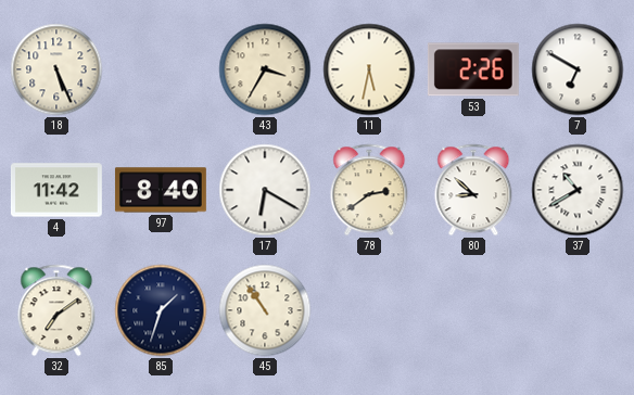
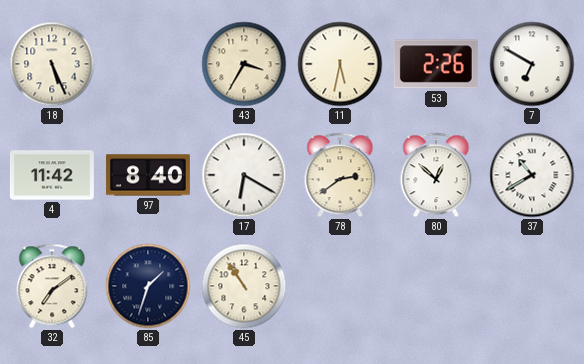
80: 8:52 -> 12:52
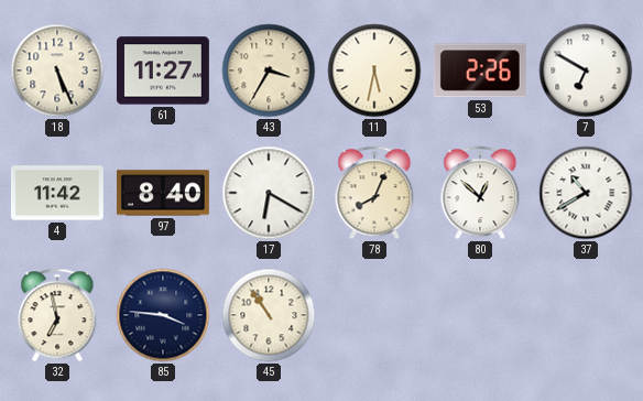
61: none -> 11:27
78: 2:39 -> 8:04
32: 7:09 -> 6:58
85: 1:33 -> 3:46
